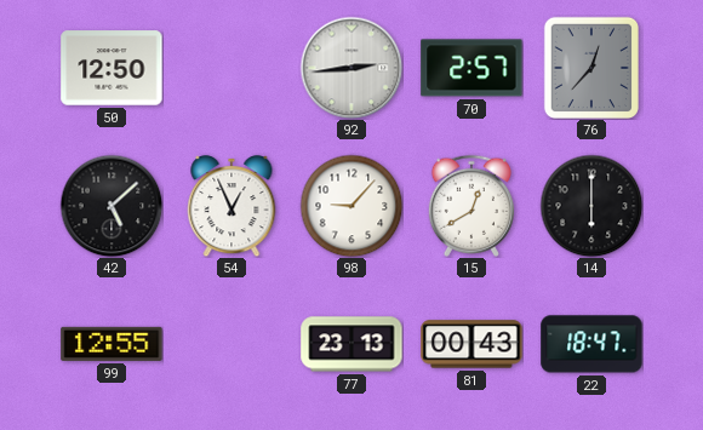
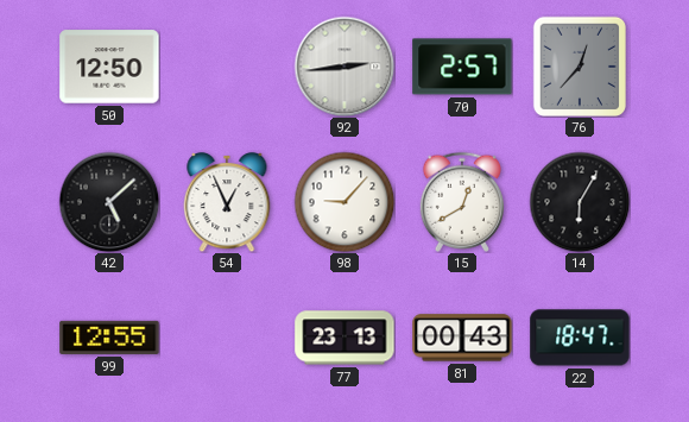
14: 6:00 -> 6:05
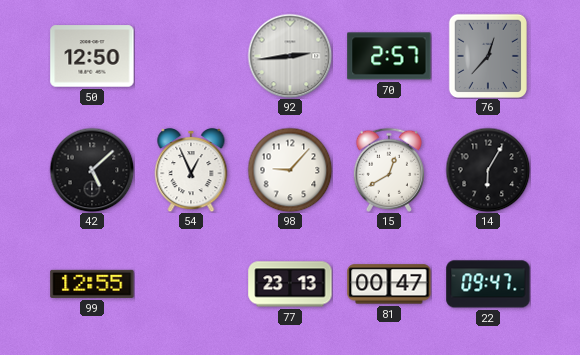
81: 00:43 -> 00:47
22: 18:47 -> 09:47
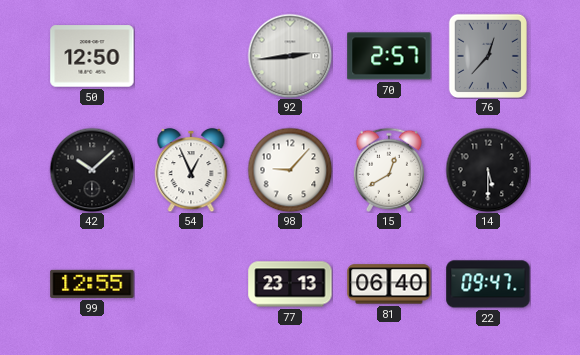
42: 5:08 -> 10:08
14: 6:05 -> 5:30
81: 00:47 -> 06:40
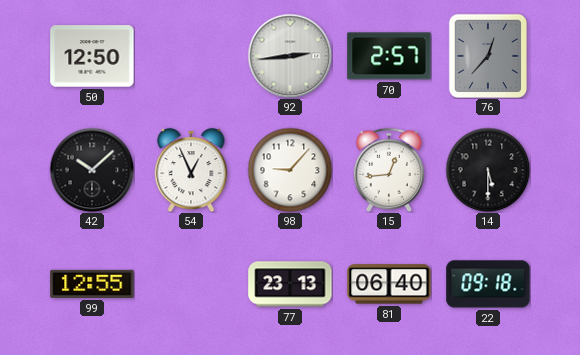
15: 12:40 -> 12:44
22: 09:47 -> 09:18
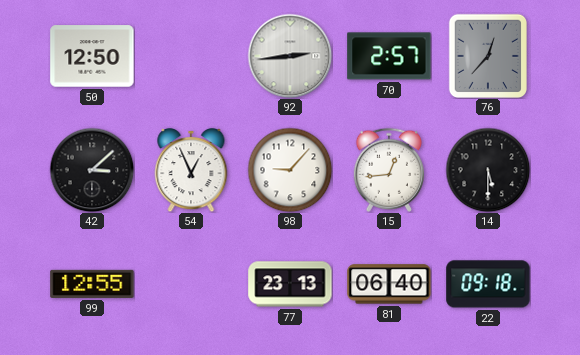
42: 10:08 -> 3:08
